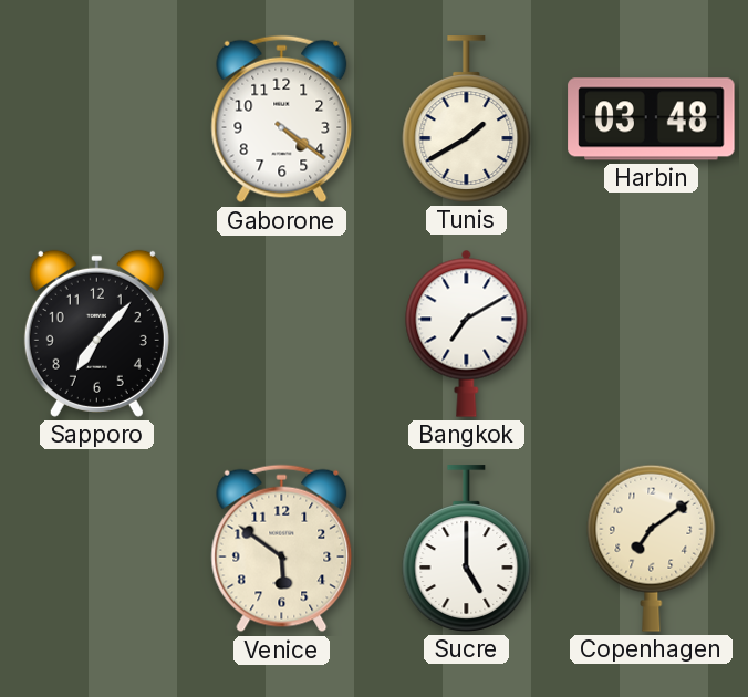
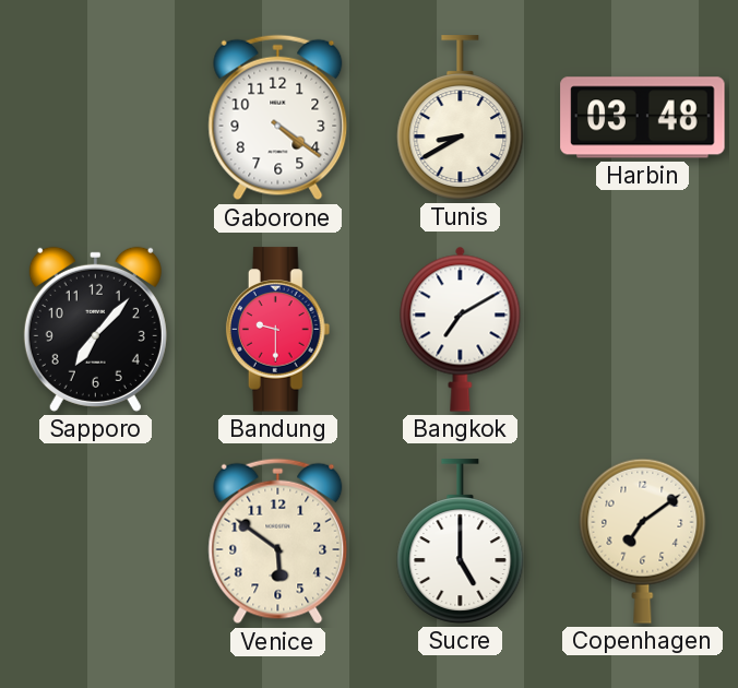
Tunis: 1:40 -> 8:40
Bandung: none -> 9:30
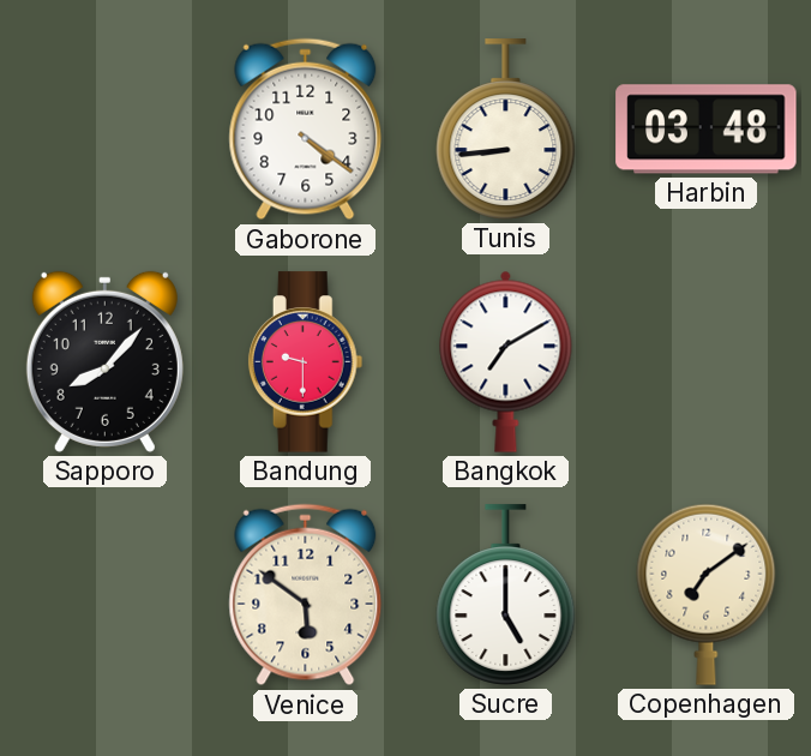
Tunis: 8:40 -> 8:44
Sapporo: 7:07 -> 8:07
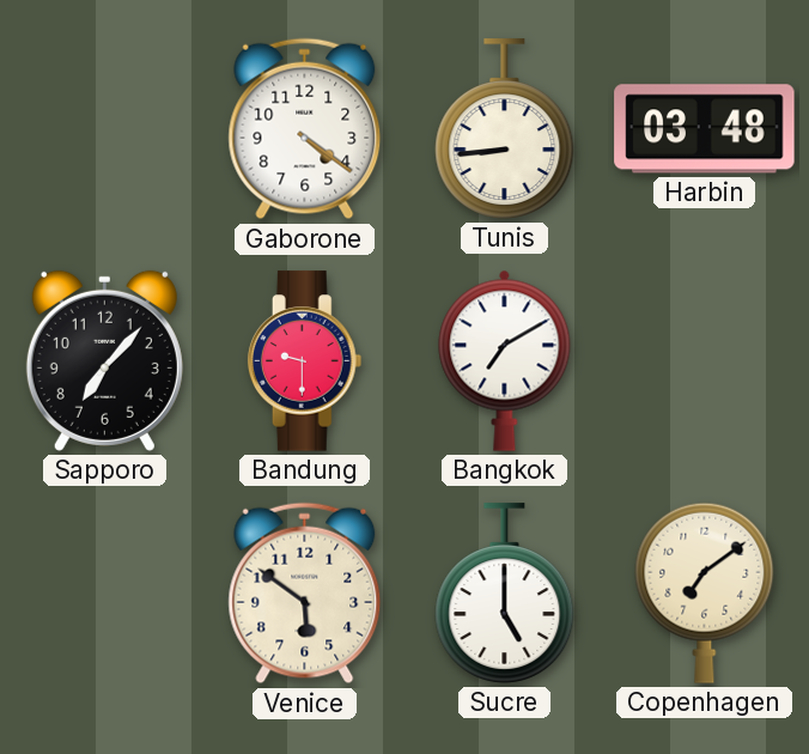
Sapporo: 8:07 -> 7:07
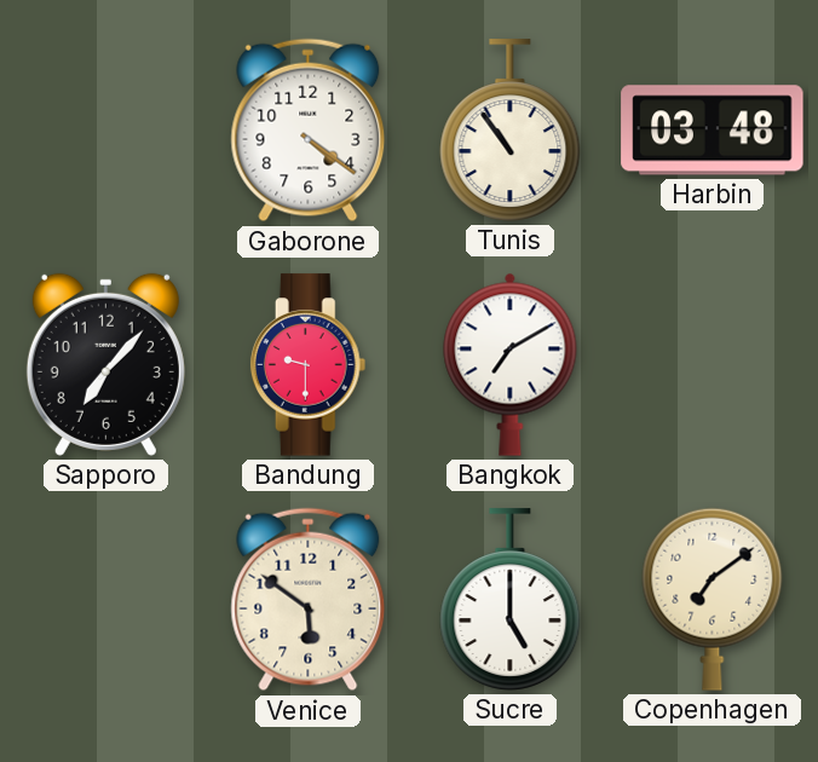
Tunis: 8:44 -> 10:54
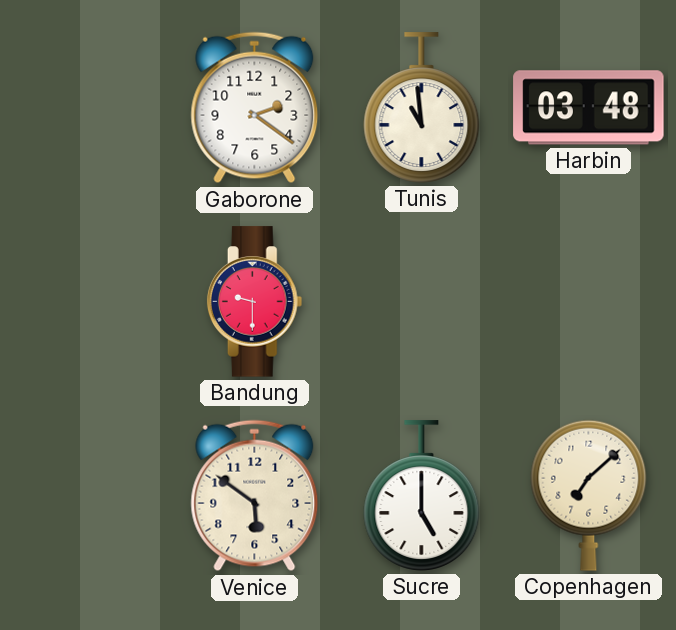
Gaborone: 4:21 -> 2:21
Tunis: 10:54 -> 10:59
Sapporo: 7:07 -> none
Bangkok: 7:10 -> none
Copenhagen: 7:09 -> 7:08
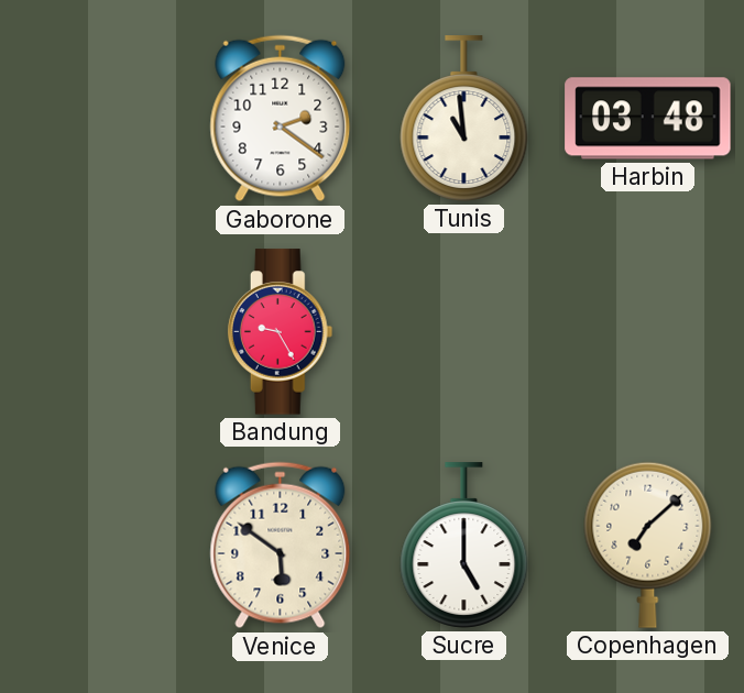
Bandung: 9:30 -> 9:25
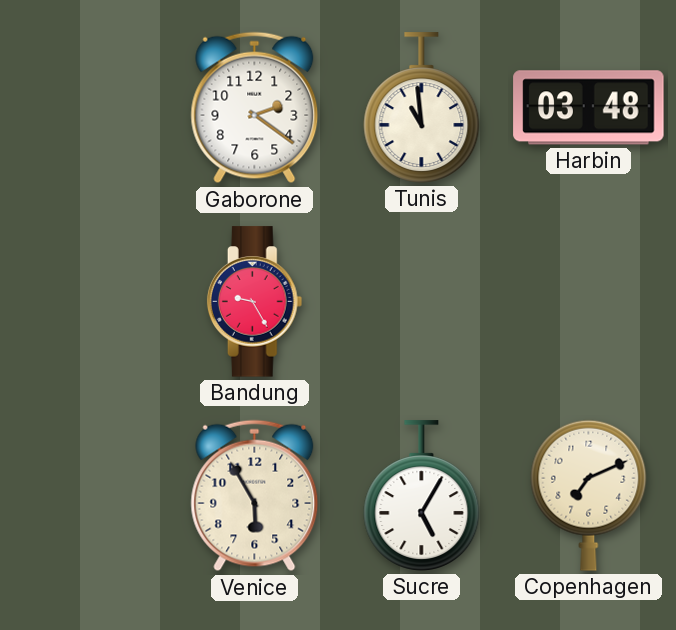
Venice: 5:51 -> 5:55
Sucre: 5:00 -> 5:05
Copenhagen: 7:08 -> 7:11
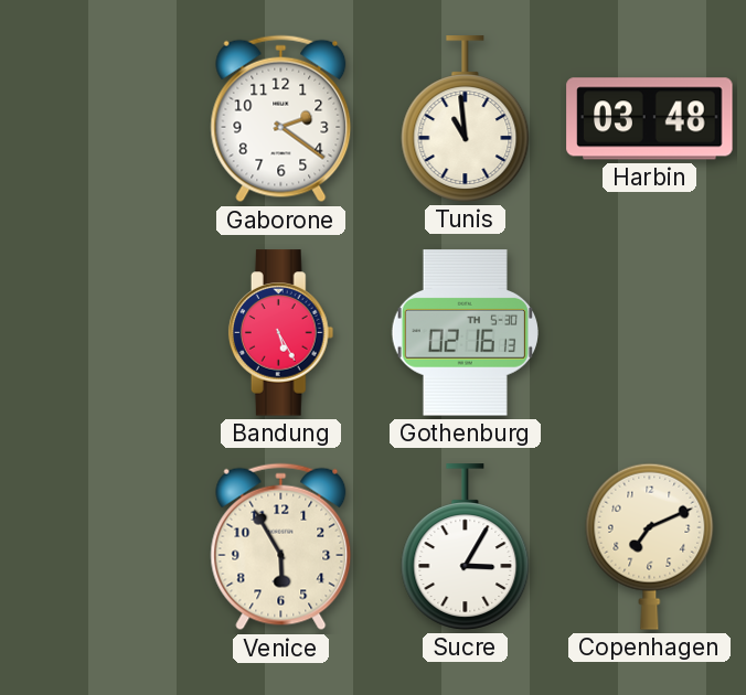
Bandung: 9:25 -> 5:25
Gothenburg: none -> 02:16
Sucre: 5:05 -> 3:05
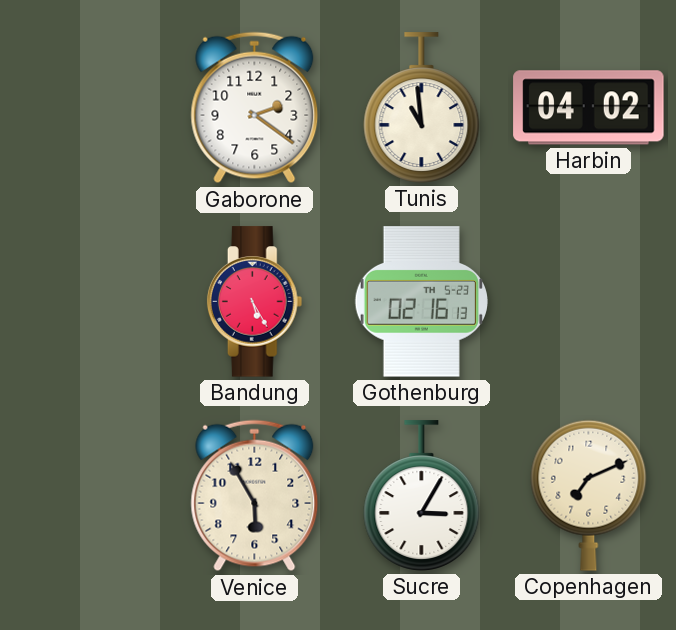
Harbin: 03:48 -> 04:02
Gothenburg date: TH 5-30 -> TH 5-23
